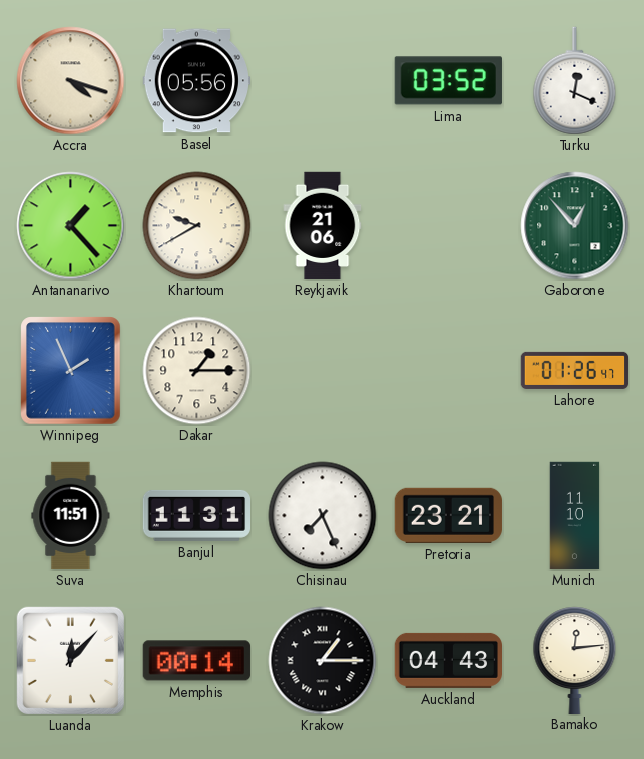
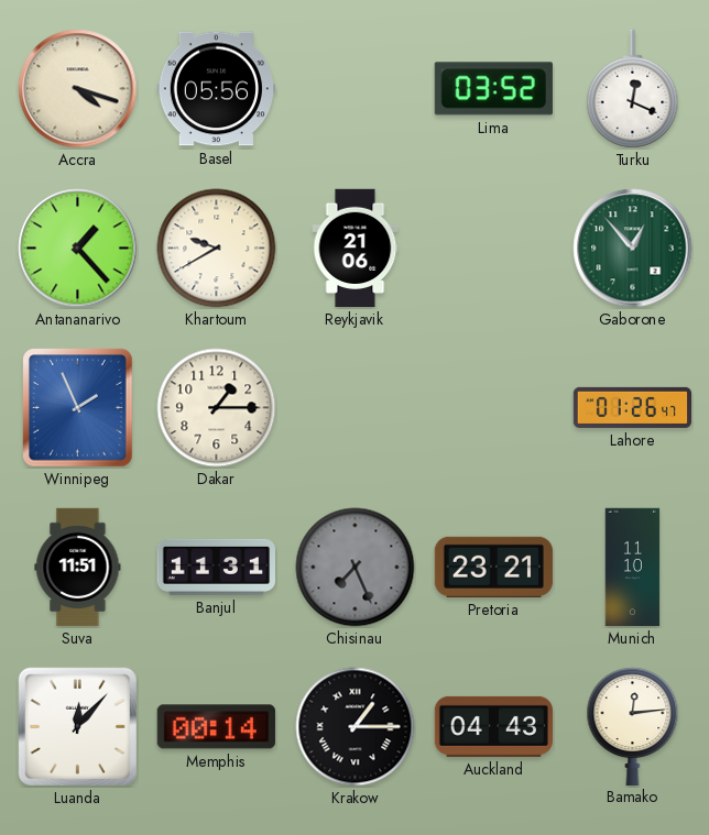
Chisinau dial: white -> grey
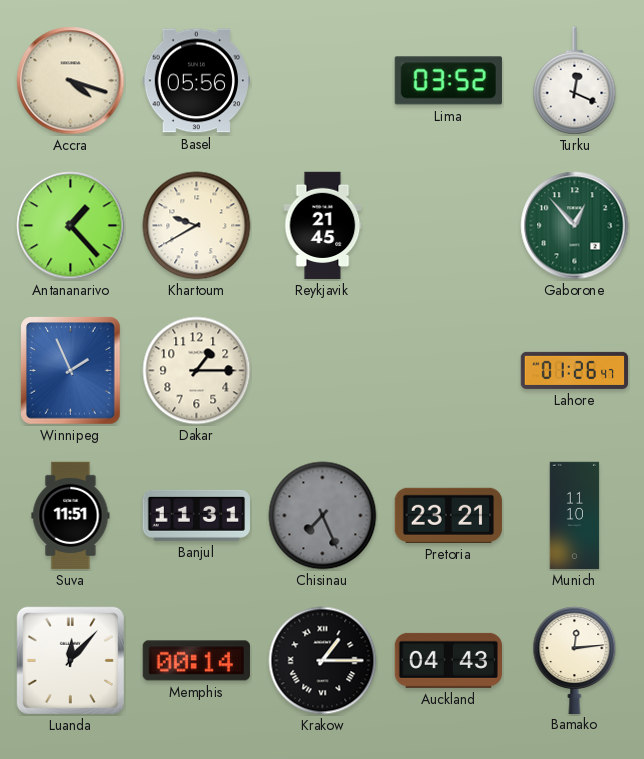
Reykjavik: 21:06 -> 21:45
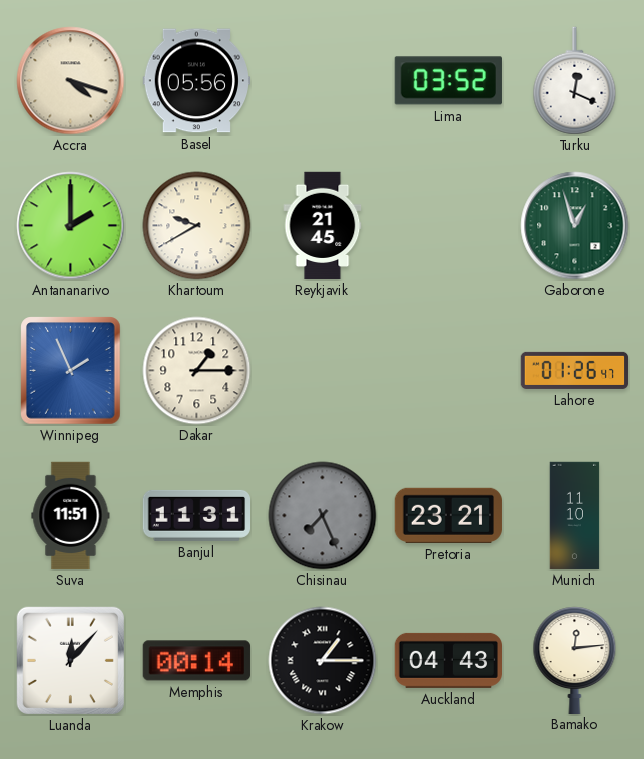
Antananarivo: 1:23 -> 2:00
Gaborone: 12:53 -> 12:57
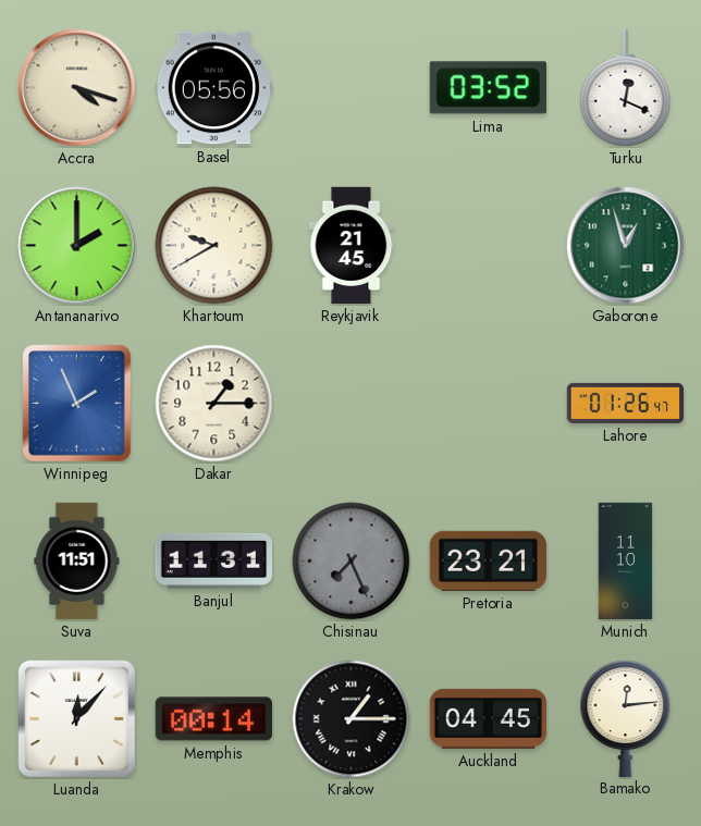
Auckland: 04:43 -> 04:45
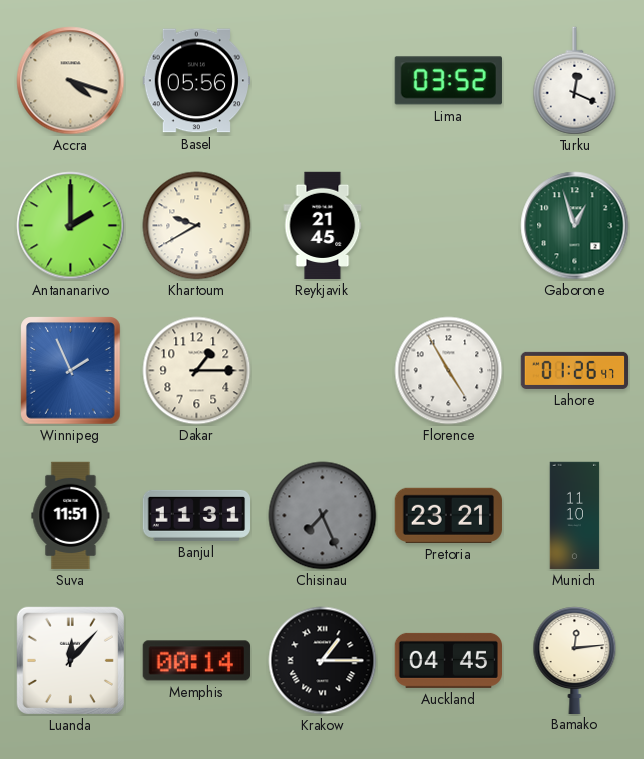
Florence: none -> 4:55
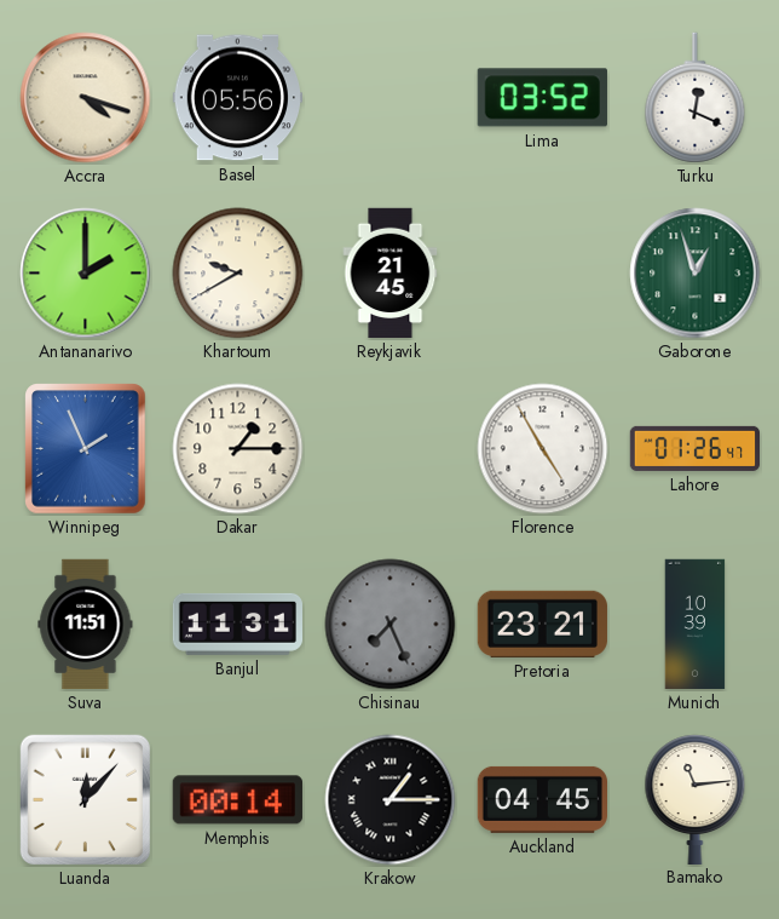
Munich: 11:10 -> 10:39
Bamako: 12:14 -> 11:14
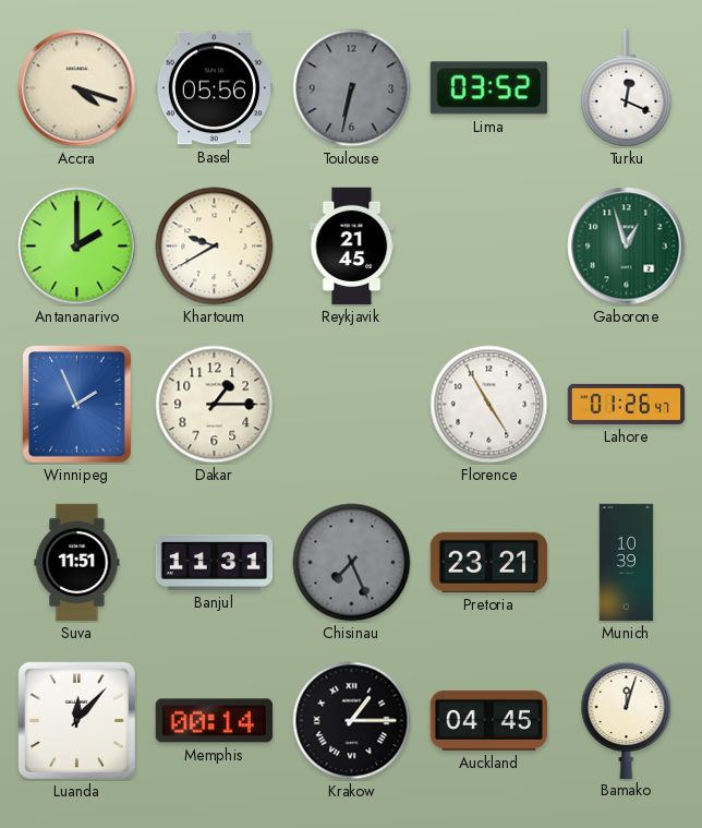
Toulouse: none -> 6:32
Bamako: 11:14 -> 12:03
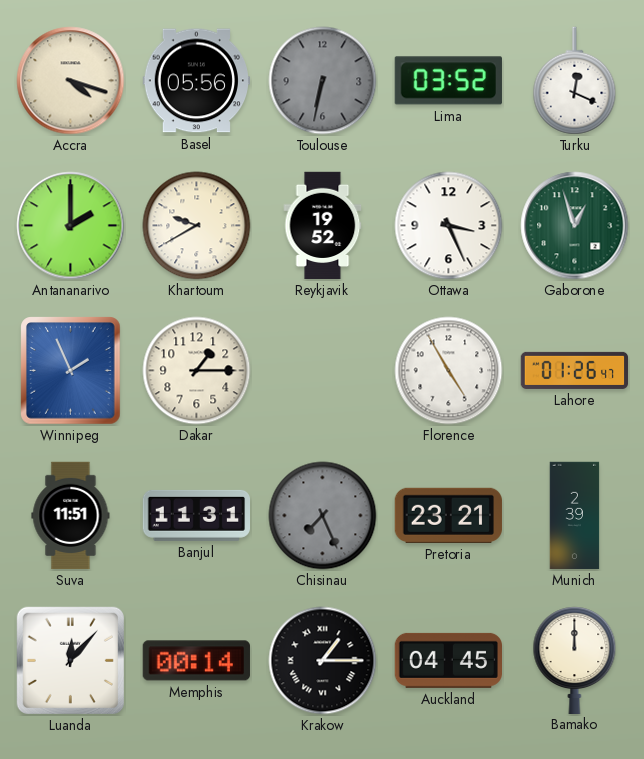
Reykjavik: 21:45 -> 19:52
Ottawa: none -> 3:26
Munich: 10:39 -> 2:39
Bamako: 12:03 -> 12:00
